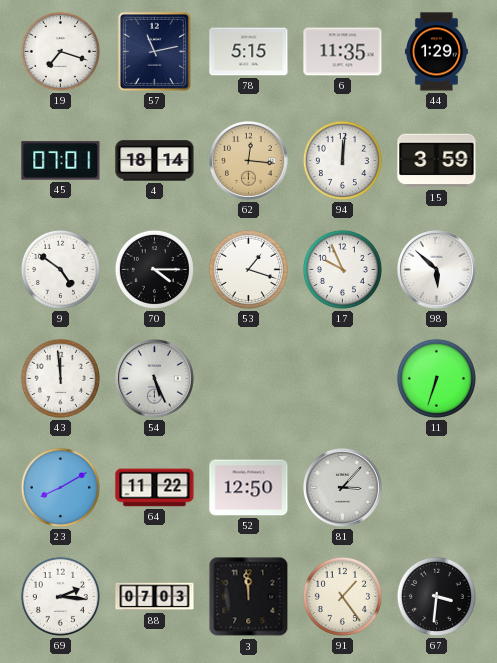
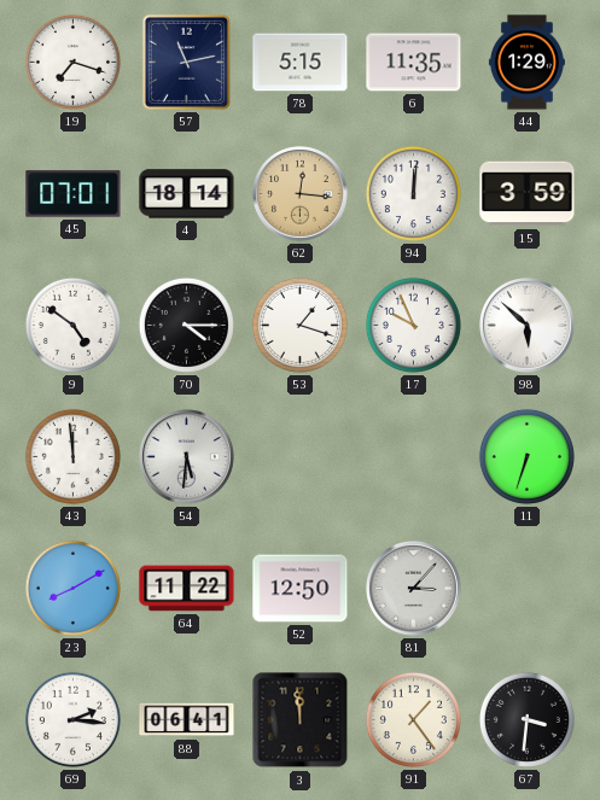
54: 5:26 -> 5:31
88: 07:03 -> 06:41
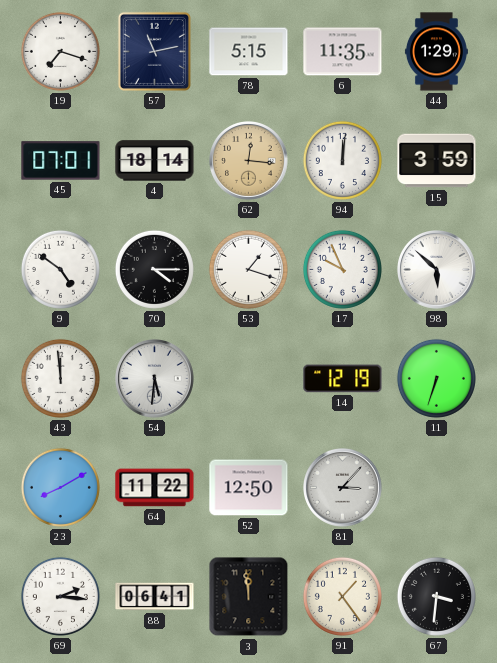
14: none -> 12:19
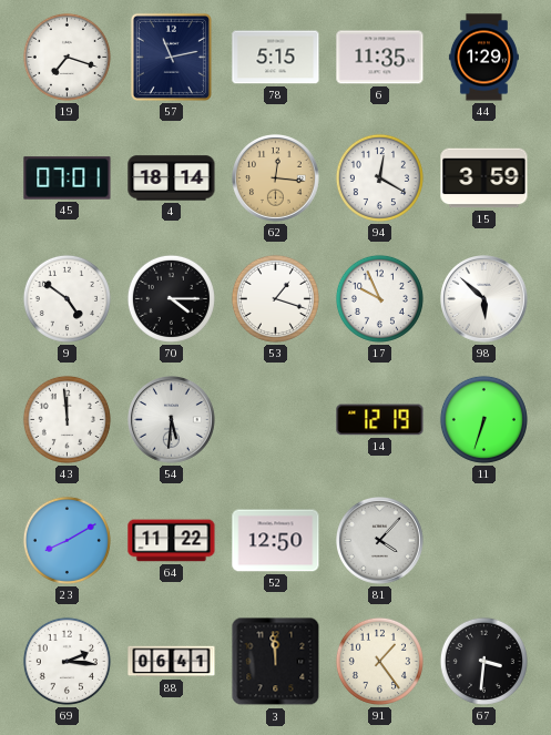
94: 12:01 -> 12:20
81: 3:07 -> 4:07
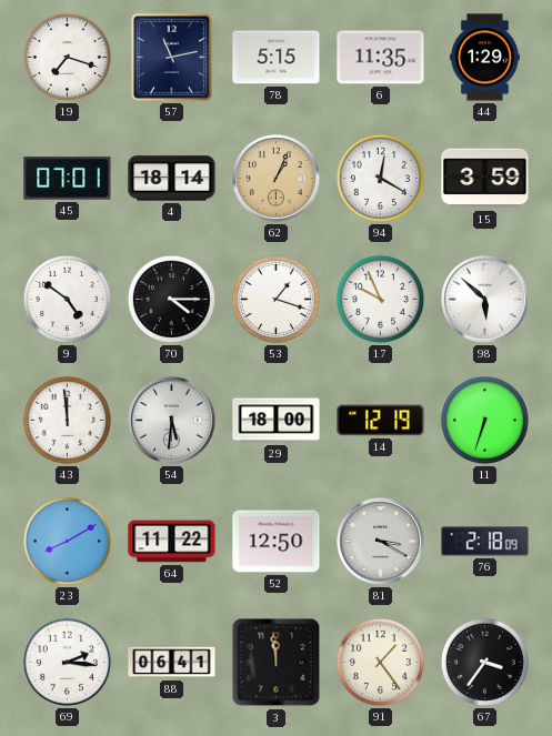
62: 12:16 -> 1:04
29: none -> 18:00
81: 4:07 -> 3:20
76: none -> 2:18
67: 3:31 -> 3:36
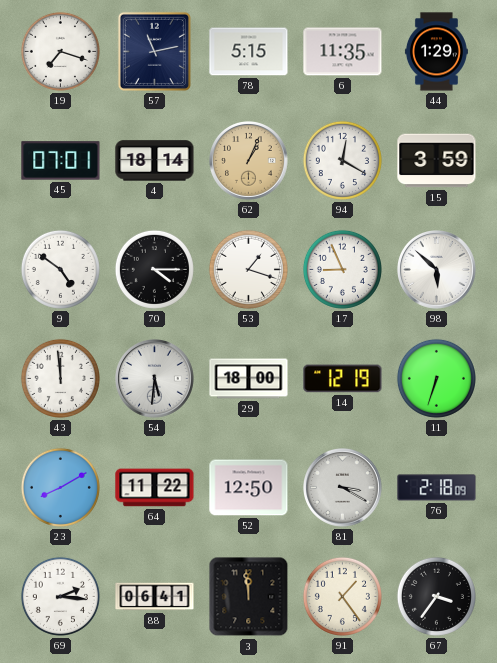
17: 9:56 -> 8:56
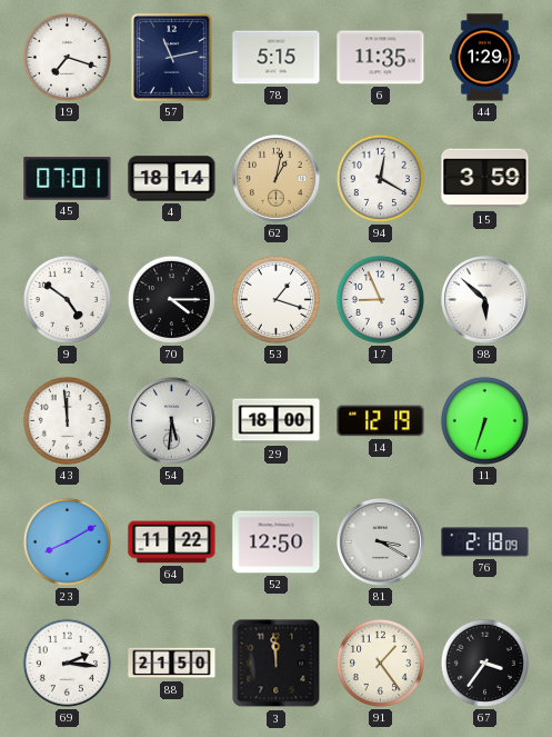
62: 1:04 -> 1:02
88: 06:41 -> 21:50
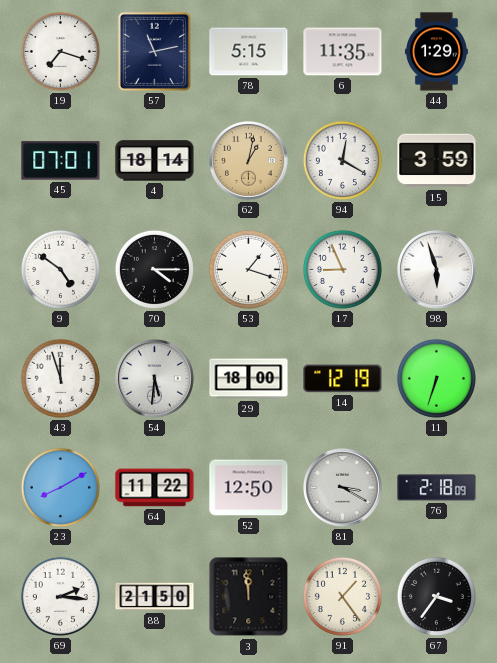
98: 5:52 -> 5:57
43: 11:59 -> 11:57
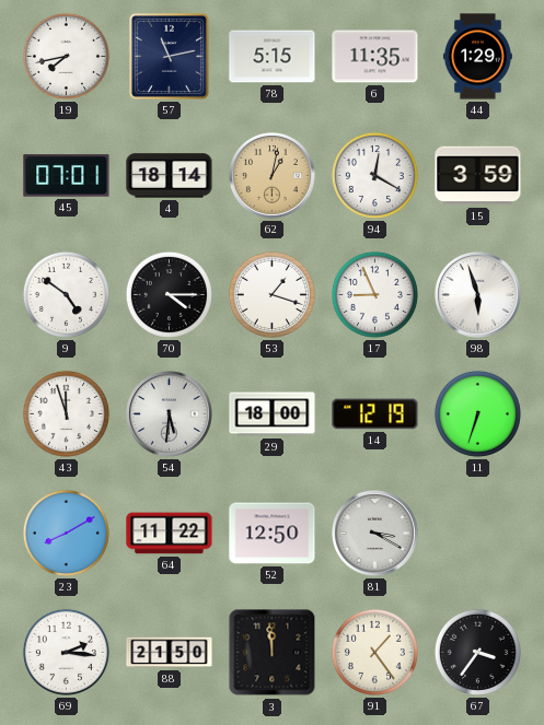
19: 7:18 -> 7:43
76: 2:18 -> none
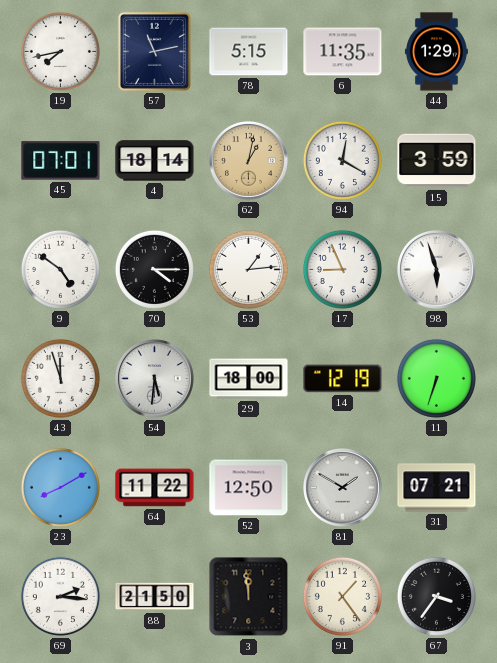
53: 1:18 -> 1:14
81: 3:20 -> 1:50
31: none -> 07:21
